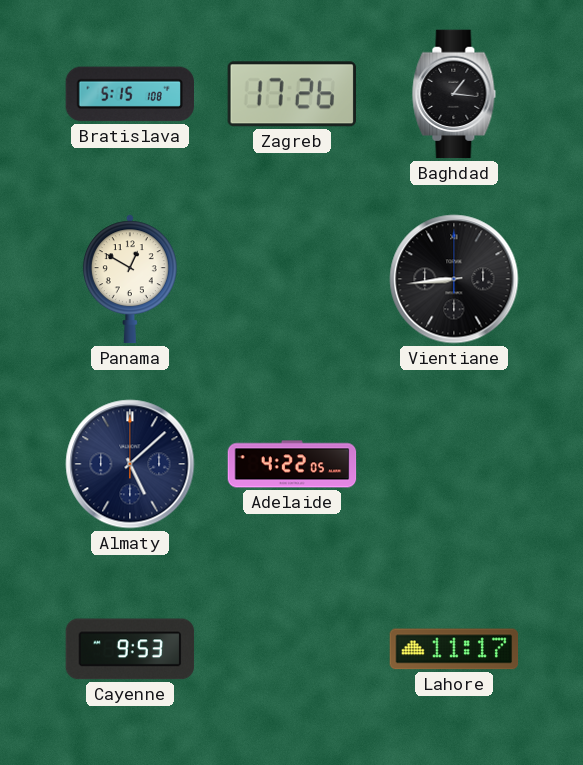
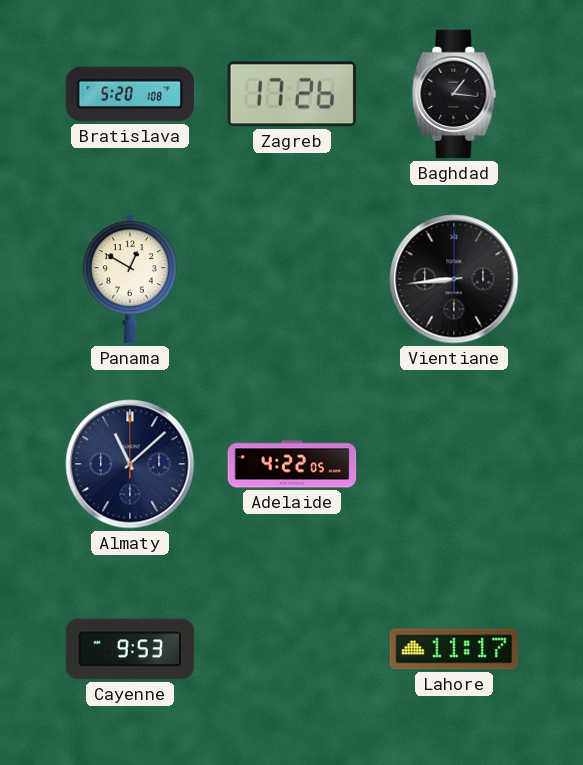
Bratislava: 5:15 -> 5:20
Almaty: 5:08 -> 11:08
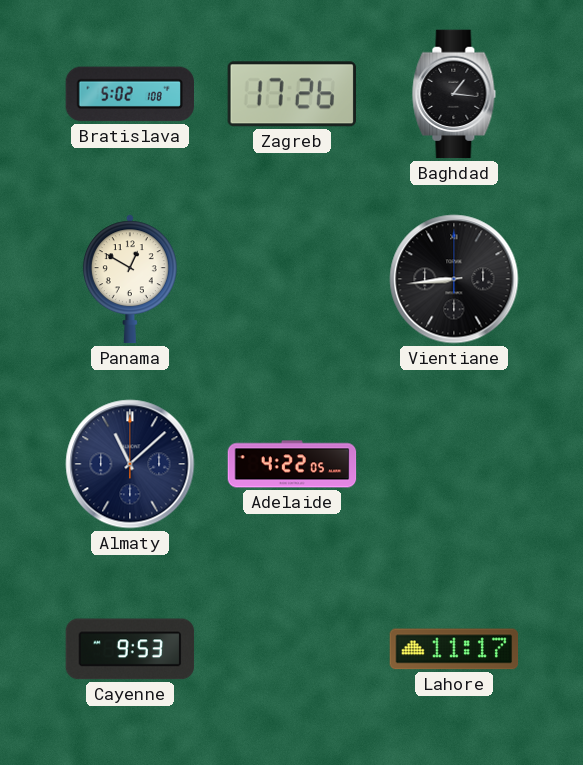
Bratislava: 5:20 -> 5:02
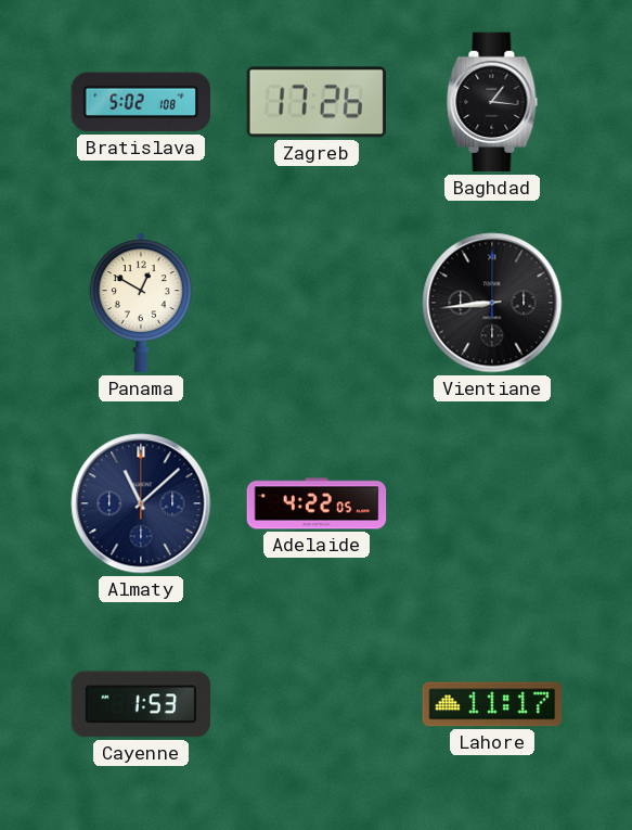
Cayenne: 9:53 -> 1:53
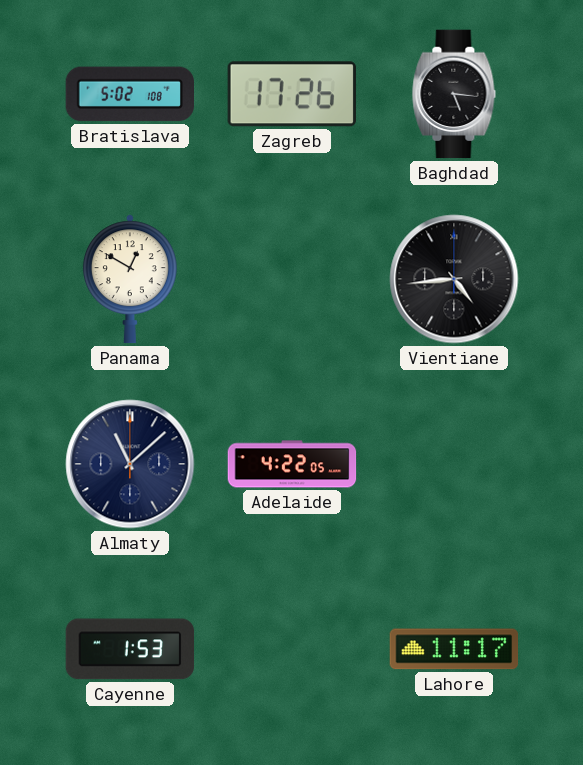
Baghdad: 1:16 -> 5:16
Vientiane: 8:44 -> 4:44
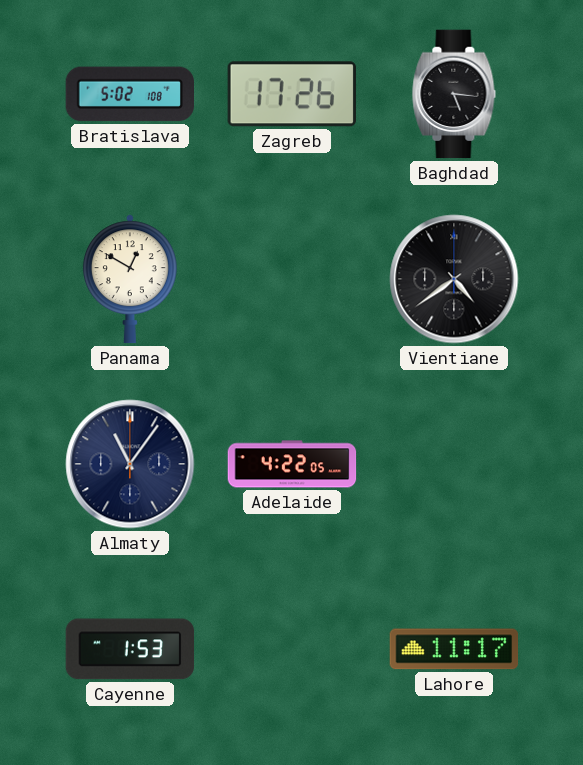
Vientiane: 4:44 -> 4:39
Almaty: 11:08 -> 11:06
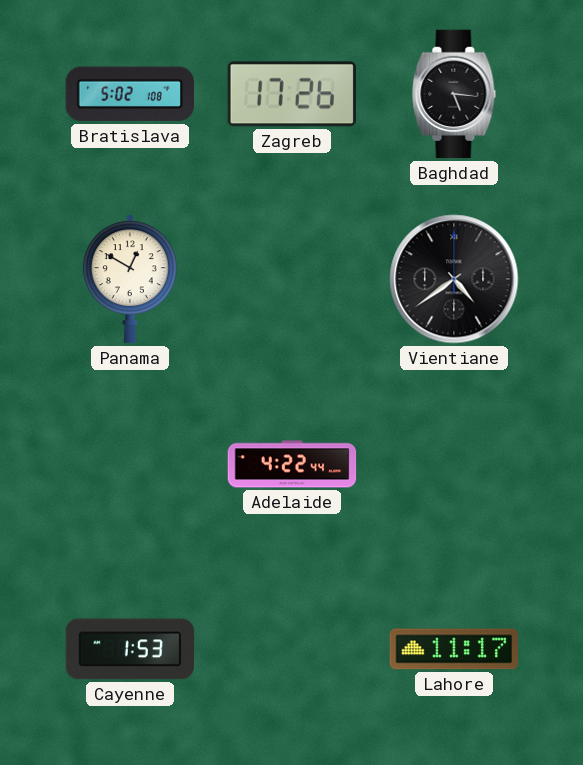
Almaty: 11:06 -> none
Adelaide: 4:22:05 -> 4:22:44
